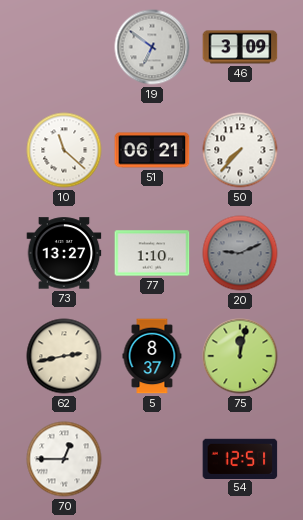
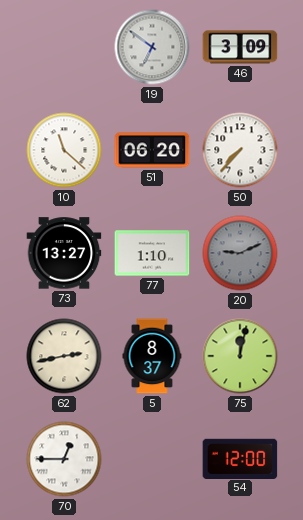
51: 06:21 -> 06:20
54: 12:51 -> 12:00
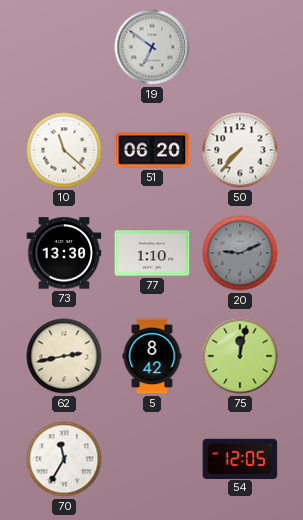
46: 3:09 -> none
73: 13:27 -> 13:30
5: 8:37 -> 8:42
70: 12:45 -> 11:35
54: 12:00 -> 12:05
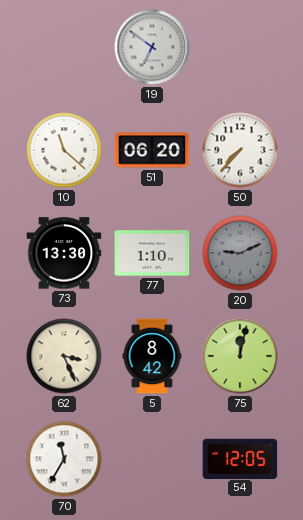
62: 2:43 -> 3:26
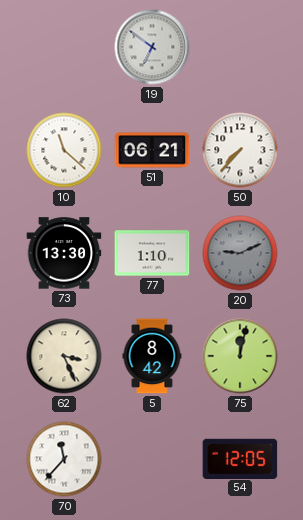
51: 06:20 -> 06:21
70: 11:35 -> 11:37
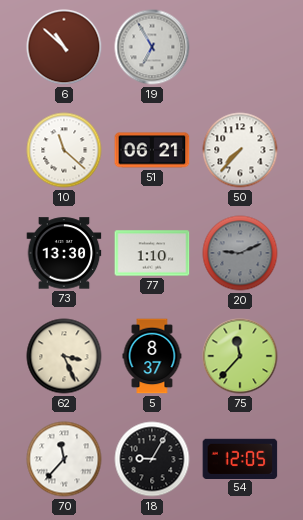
6: none -> 10:52
19: 6:51 -> 6:55
5: 8:42 -> 8:37
75: 12:02 -> 11:37
18: none -> 9:05
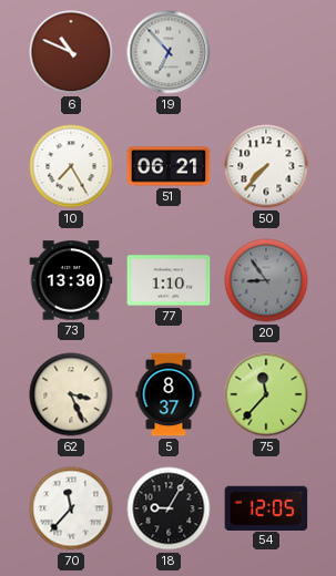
6: 10:52 -> 10:49
19: 6:55 -> 6:53
10: 11:22 -> 7:25
20: 9:11 -> 8:54
